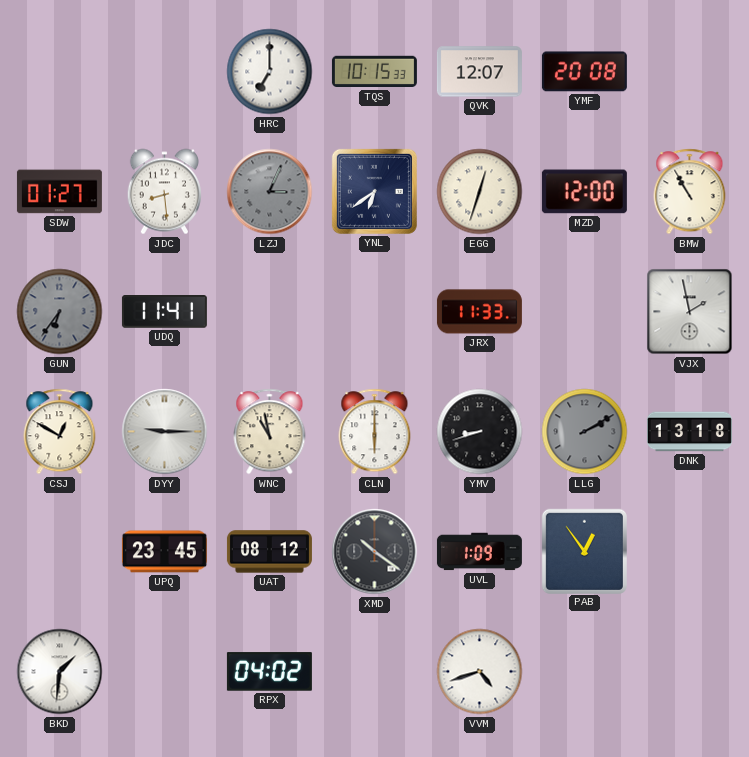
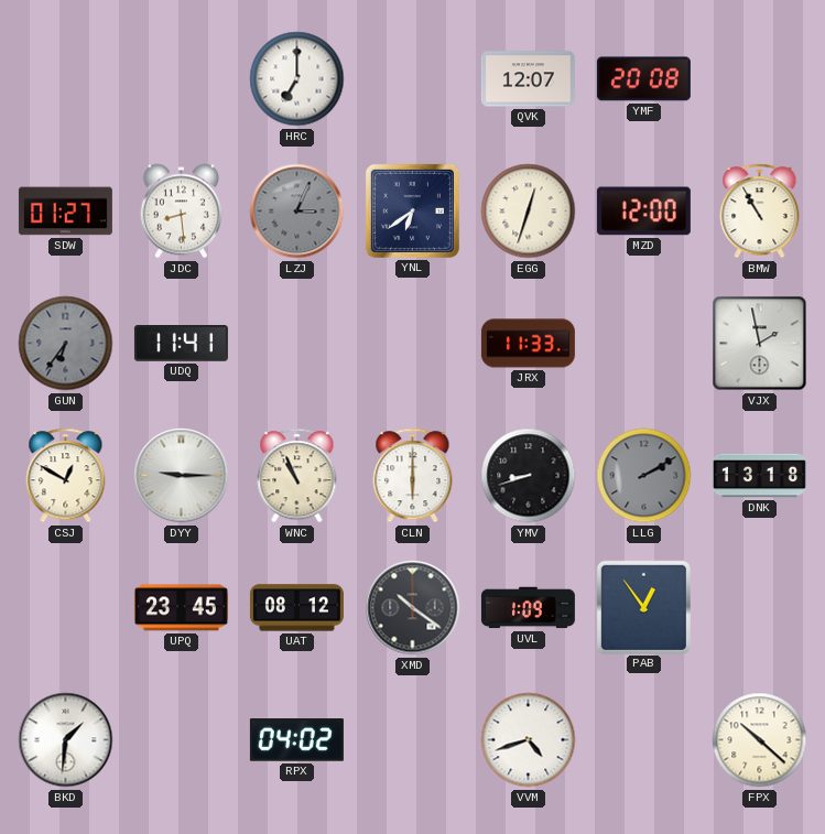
TQS: 10:15 -> none
WNC: 10:58 -> 10:56
FPX: none -> 10:22
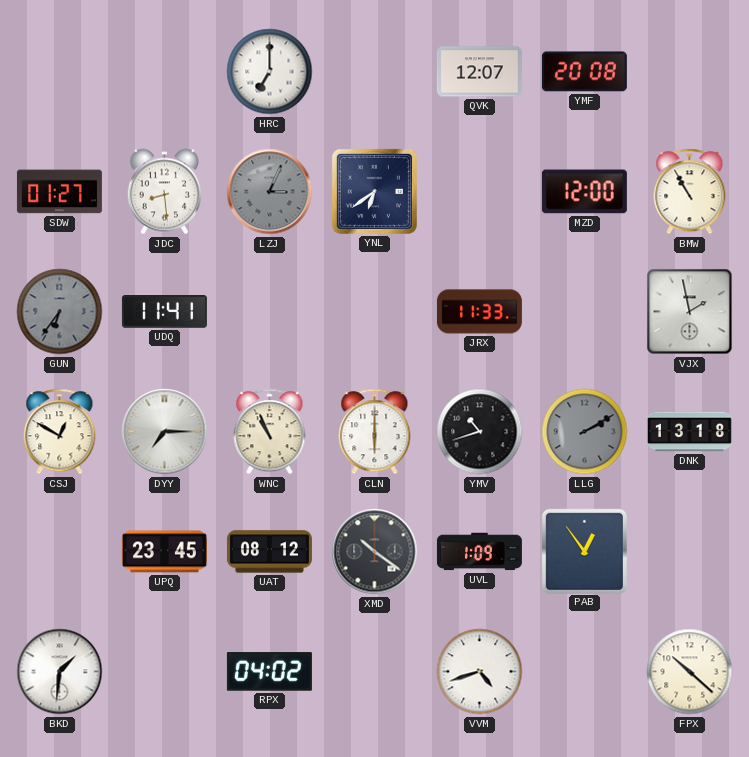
EGG: 12:33 -> none
DYY: 9:15 -> 7:15
YMV: 8:42 -> 10:42
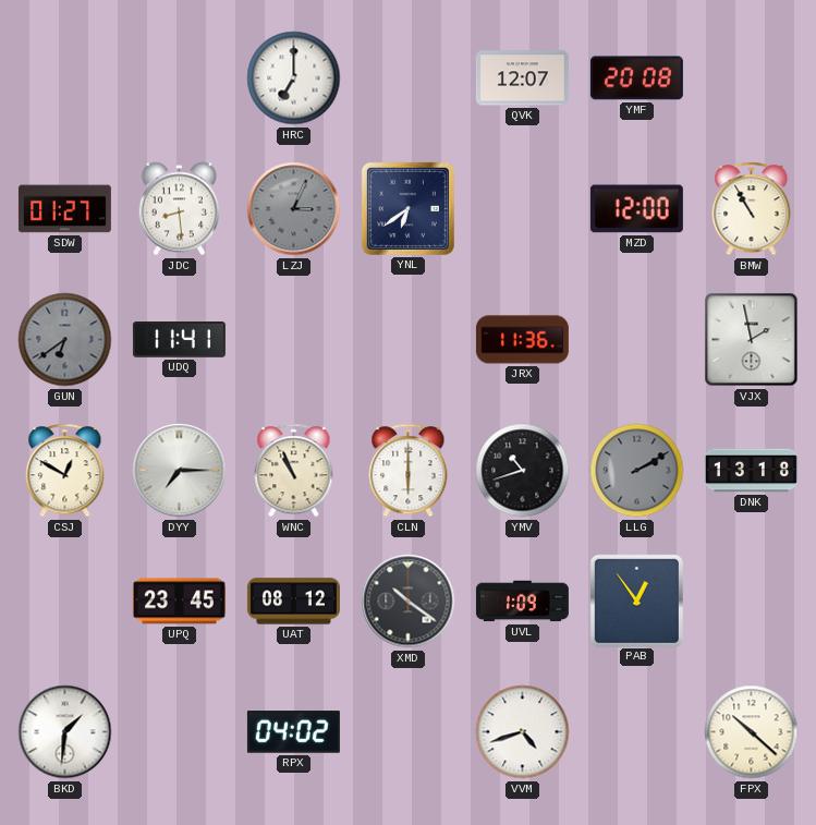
GUN: 6:36 -> 6:39
JRX: 11:33 -> 11:36
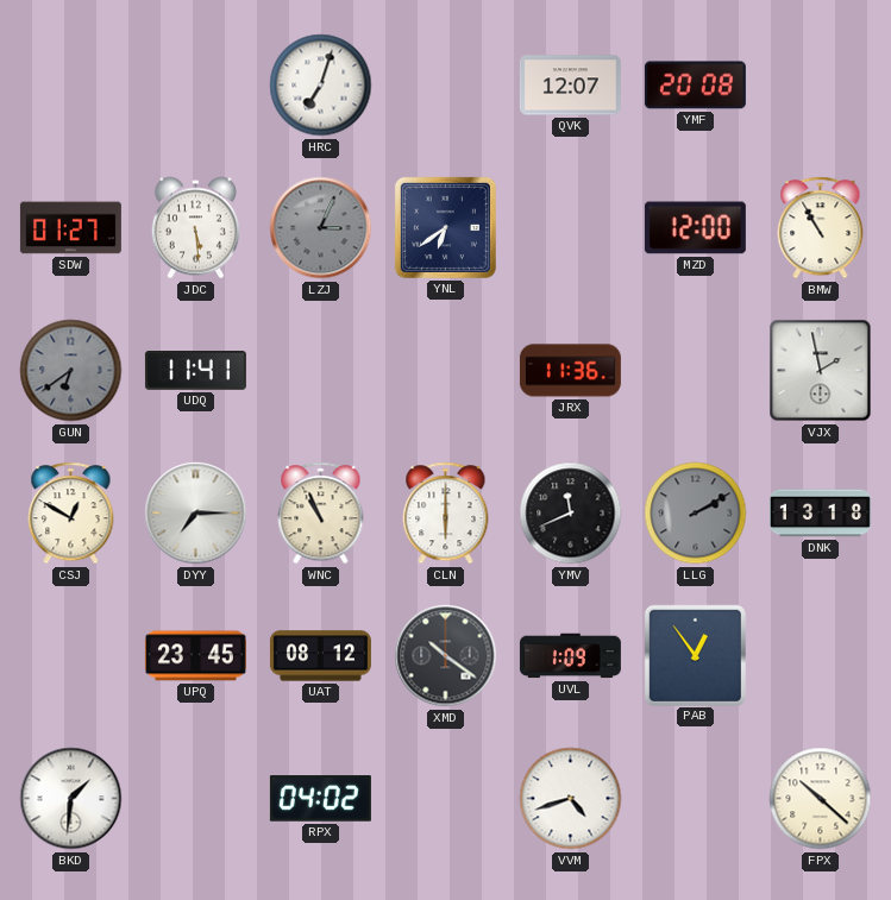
HRC: 7:00 -> 7:03
JDC: 8:29 -> 5:29
YMV: 10:42 -> 11:41
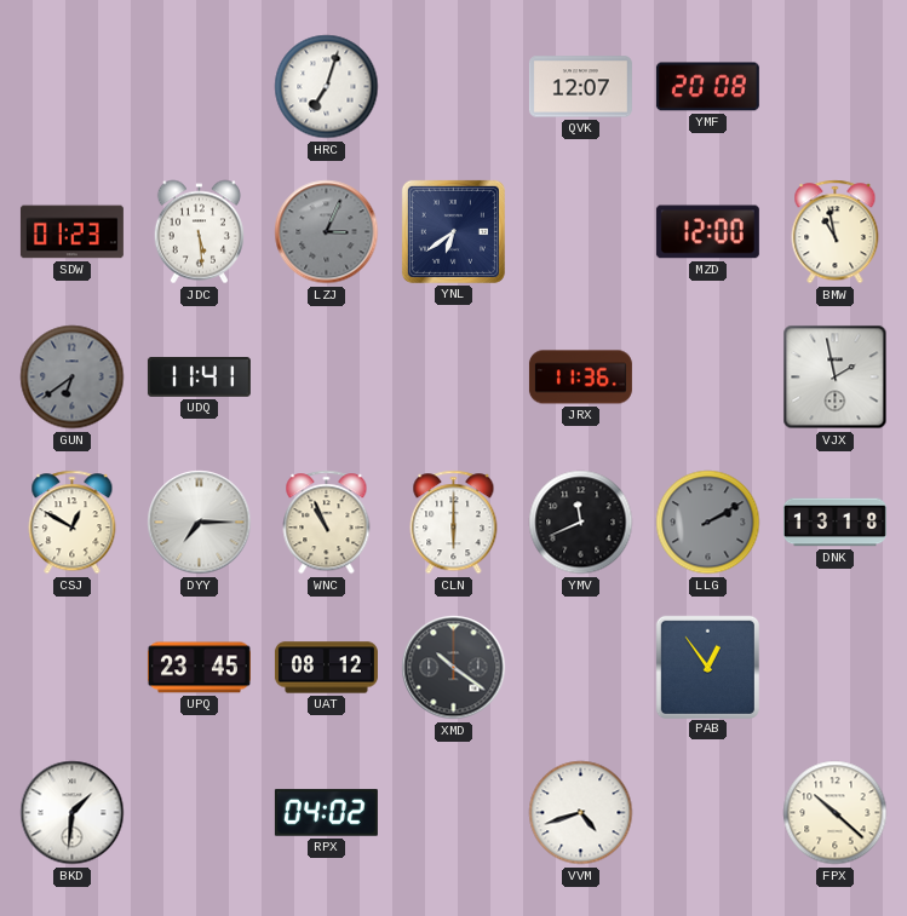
SDW: 01:27 -> 01:23
BMW: 10:55 -> 10:58
UVL: 1:09 -> none
